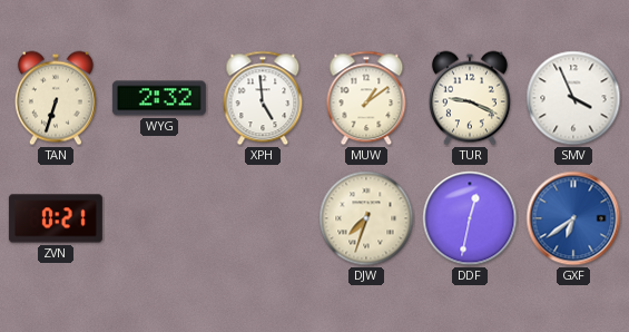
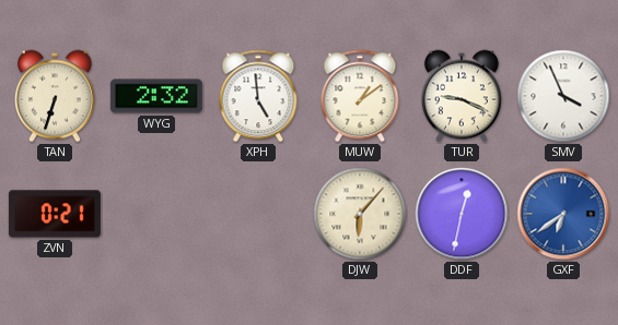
DJW: 7:33 -> 6:07
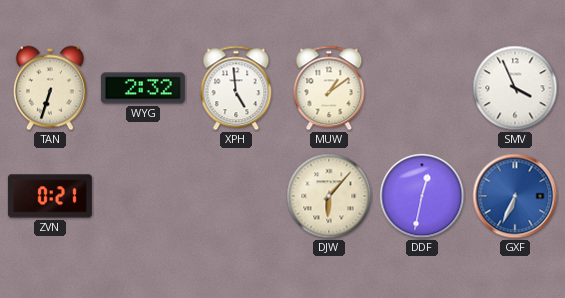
TUR: 9:19 -> none
GXF: 6:39 -> 6:34
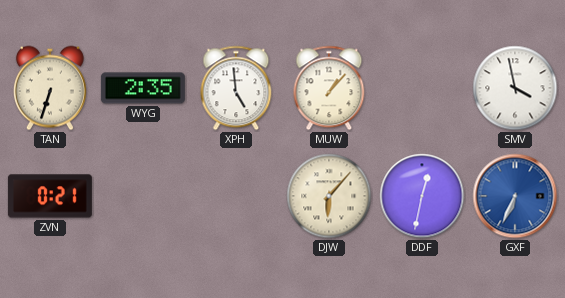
WYG: 2:32 -> 2:35
MUW: 1:09 -> 1:07
SMV: 3:56 -> 3:58
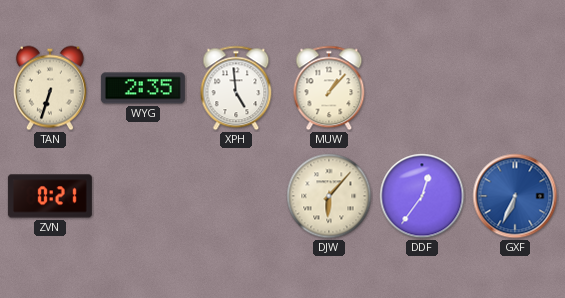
SMV: 3:58 -> none
DDF: 12:32 -> 12:36
